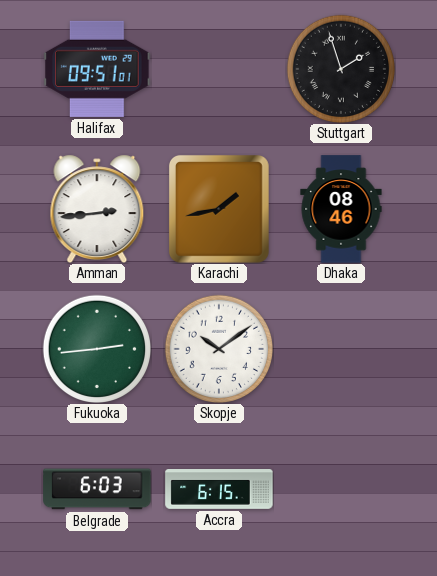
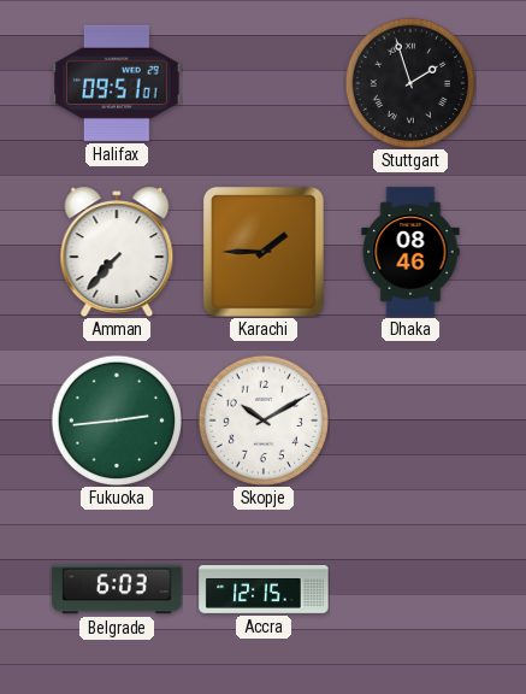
Amman: 2:44 -> 7:37
Karachi: 1:43 -> 1:45
Skopje: 10:09 -> 10:10
Accra: 6:15 -> 12:15
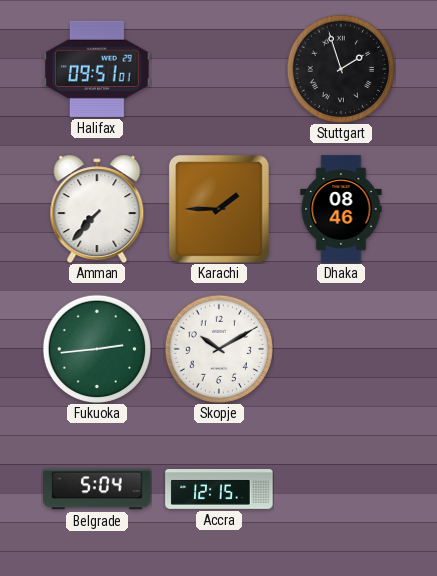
Belgrade: 6:03 -> 5:04
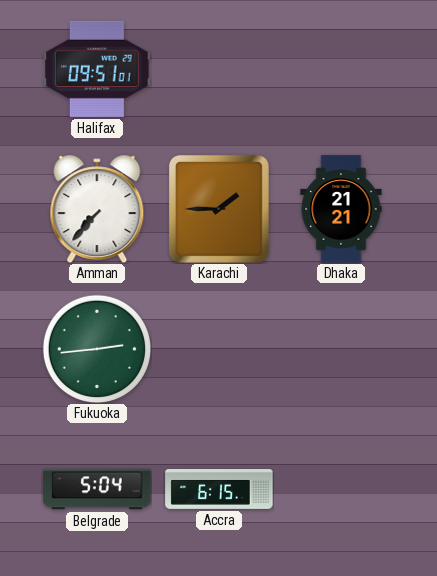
Stuttgart: 1:57 -> none
Dhaka: 08:46 -> 21:21
Skopje: 10:10 -> none
Accra: 12:15 -> 6:15
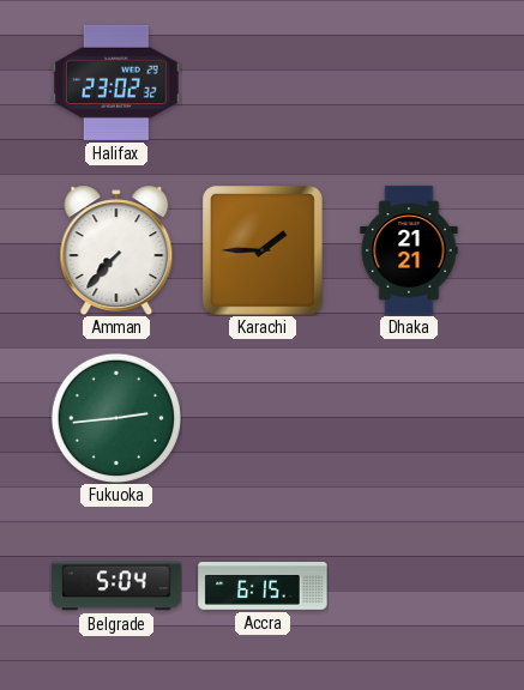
Halifax: 09:51 -> 23:02
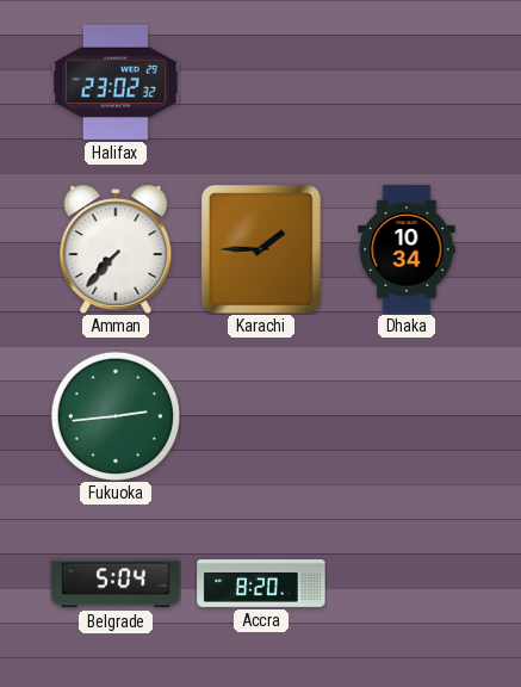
Dhaka: 21:21 -> 10:34
Accra: 6:15 -> 8:20
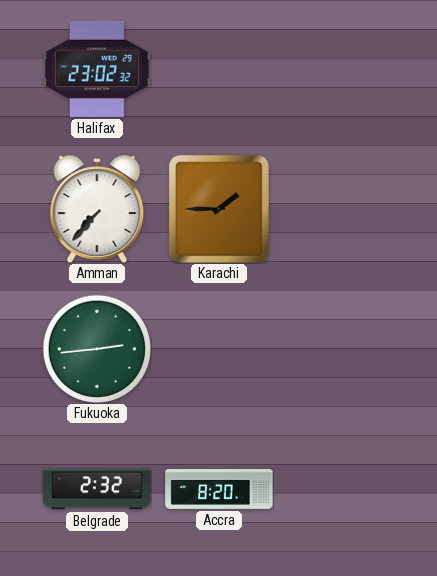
Dhaka: 10:34 -> none
Belgrade: 5:04 -> 2:32
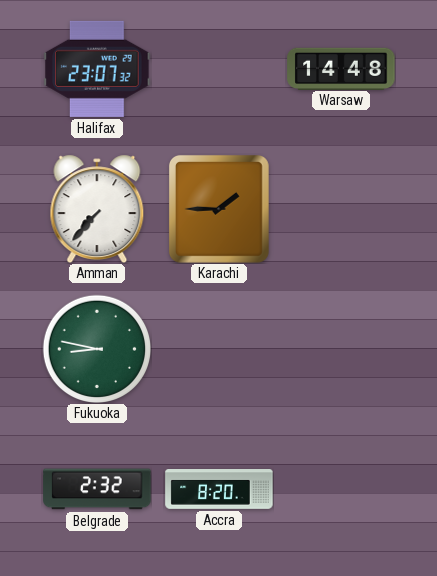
Halifax: 23:02 -> 23:07
Warsaw: none -> 14:48
Fukuoka: 2:44 -> 8:47
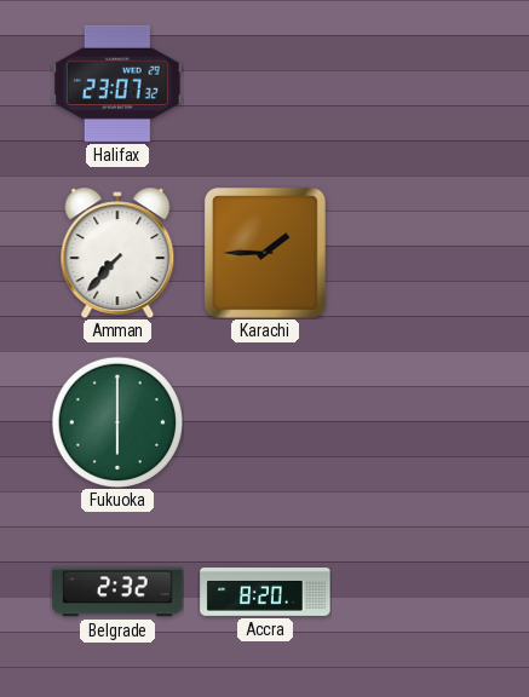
Warsaw: 14:48 -> none
Fukuoka: 8:47 -> 6:00
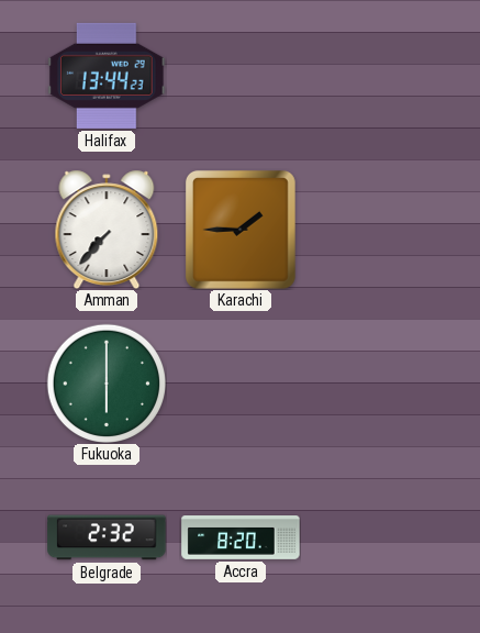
Halifax: 23:07 -> 13:44
